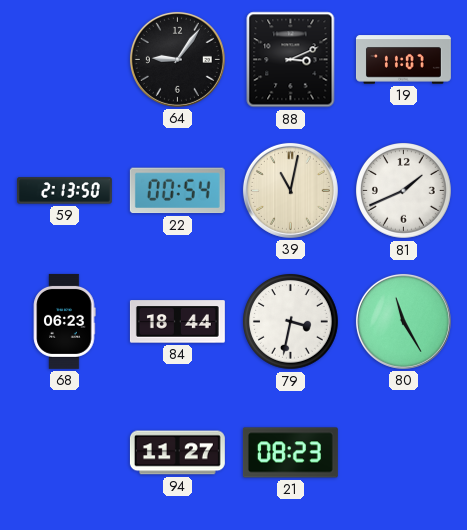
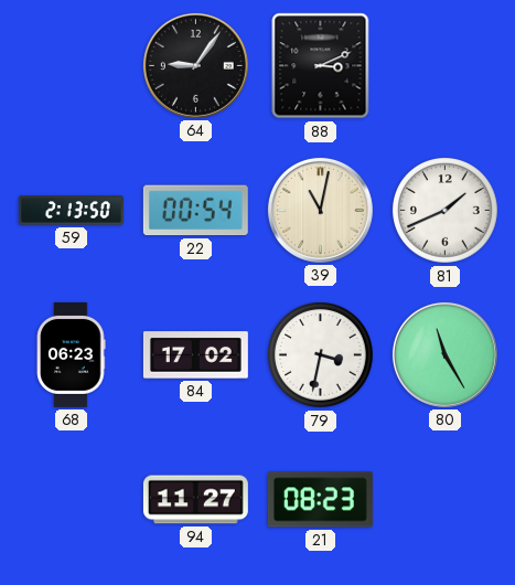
19: 11:07 -> none
84: 18:44 -> 17:02
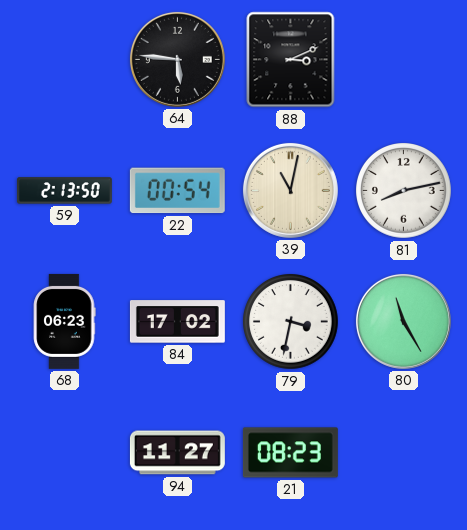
64: 9:06 -> 5:46
81: 1:41 -> 8:13
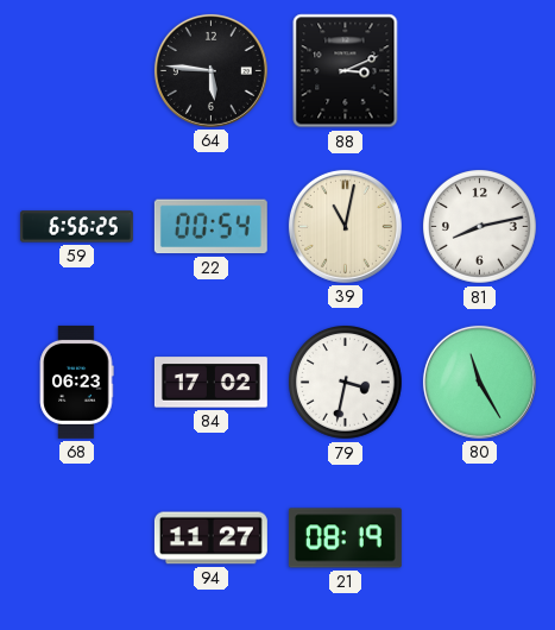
59: 2:13 -> 6:56
21: 08:23 -> 08:19
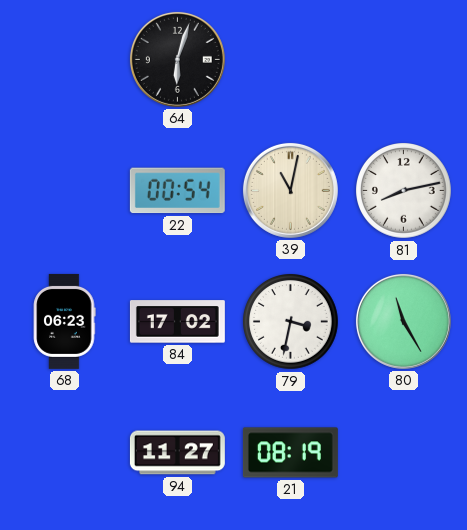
64: 5:46 -> 6:03
88: 3:11 -> none
59: 6:56 -> none
